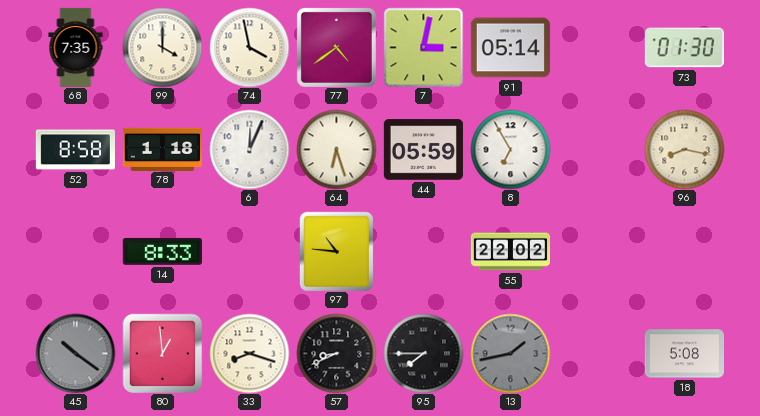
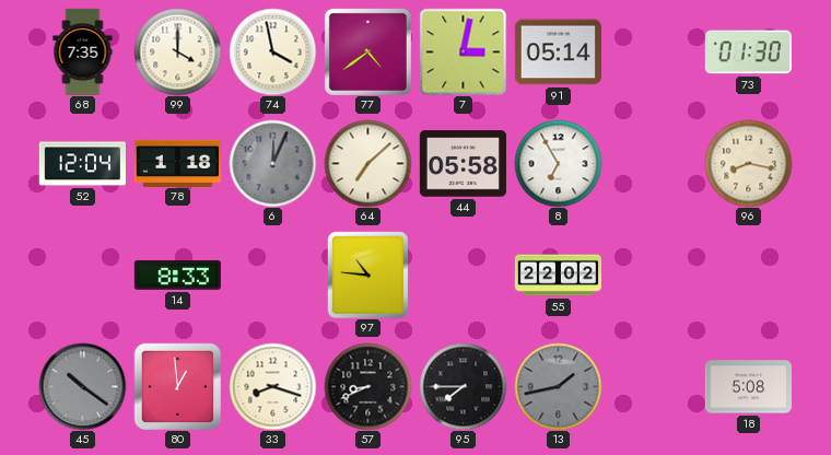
52: 8:58 -> 12:04
6 dial: white -> grey
64: 6:27 -> 7:08
44: 05:59 -> 05:58
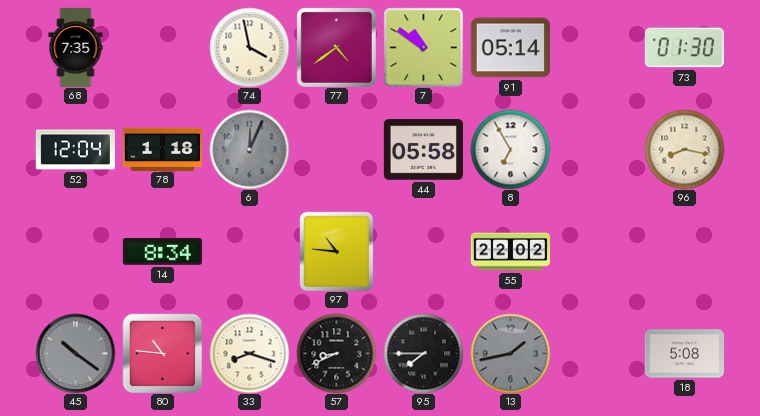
99: 4:00 -> none
7: 3:02 -> 10:51
64: 7:08 -> none
14: 8:33 -> 8:34
80: 12:59 -> 10:46
